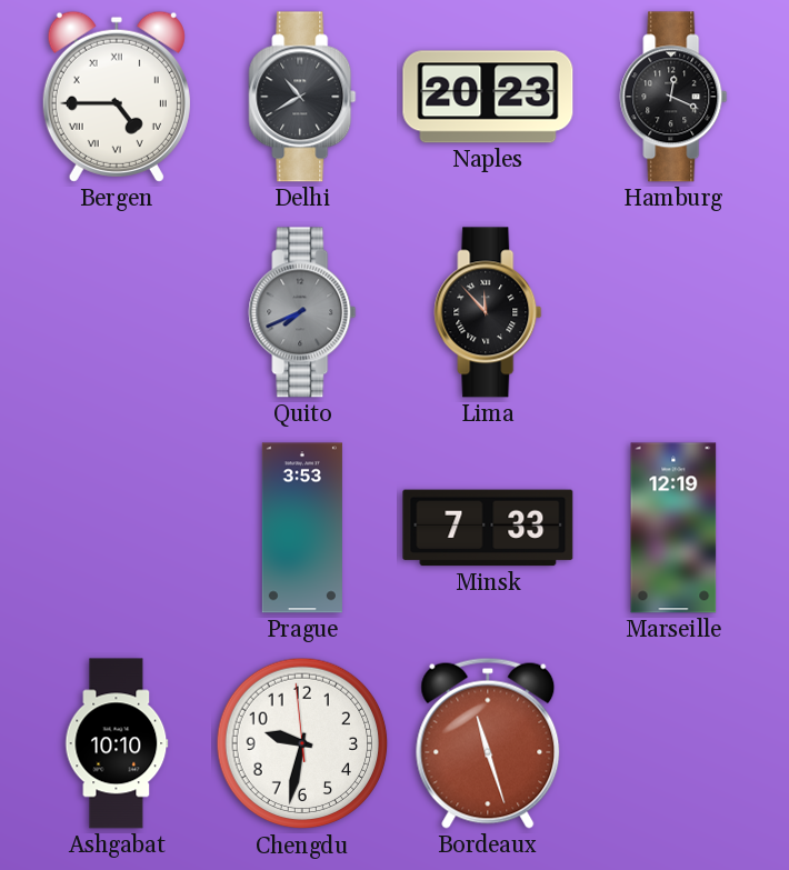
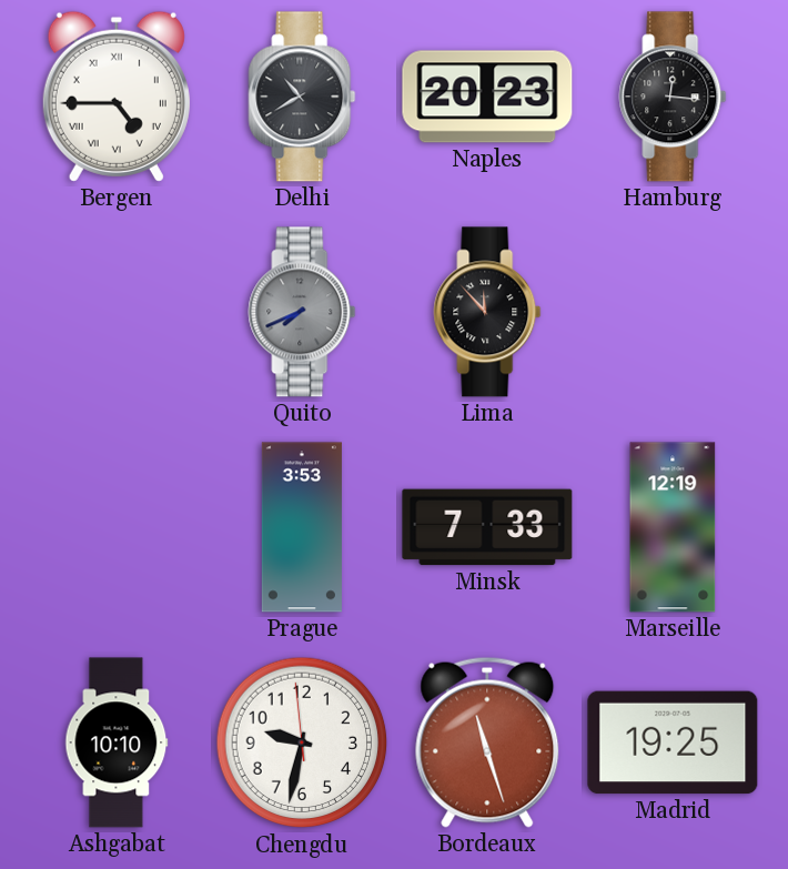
Hamburg: 12:19 -> 12:16
Madrid: none -> 19:25
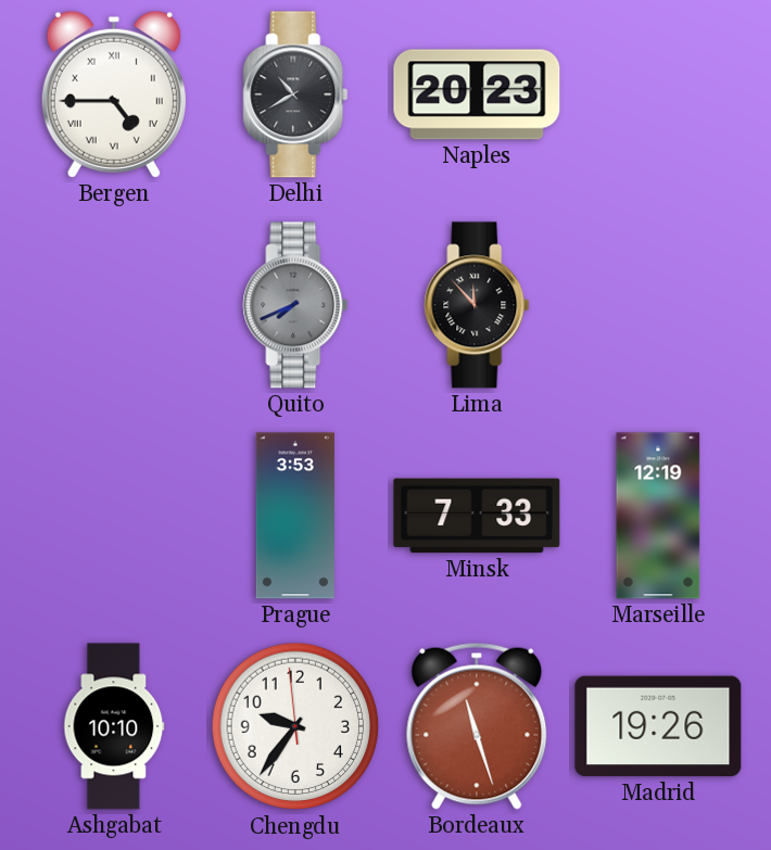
Hamburg: 12:16 -> none
Chengdu: 9:31 -> 9:35
Madrid: 19:25 -> 19:26
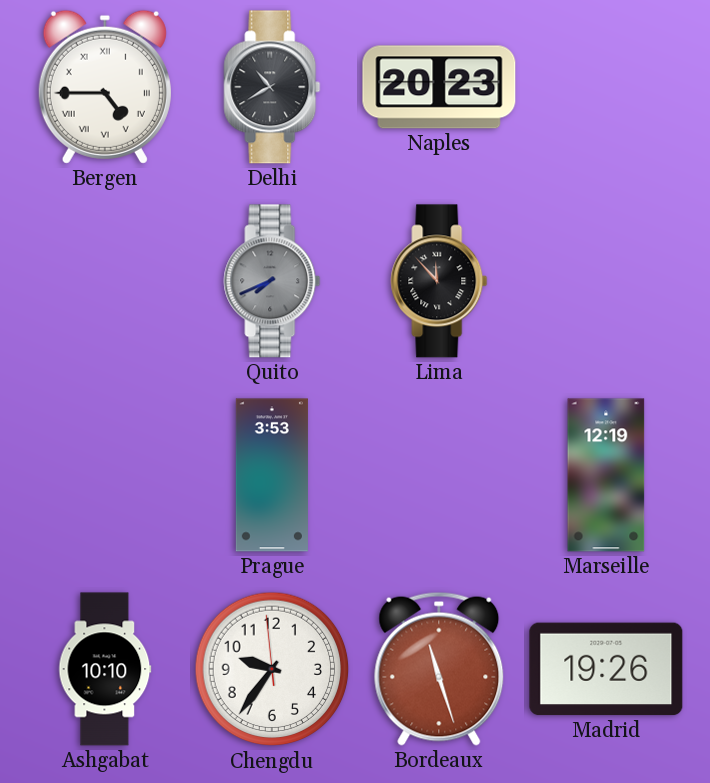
Minsk: 7:33 -> none
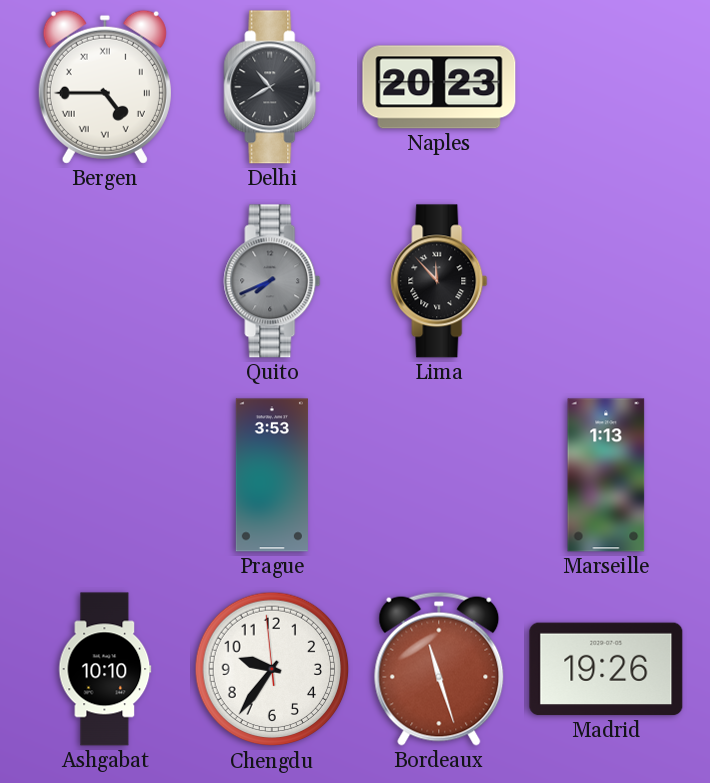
Marseille: 12:19 -> 1:13
